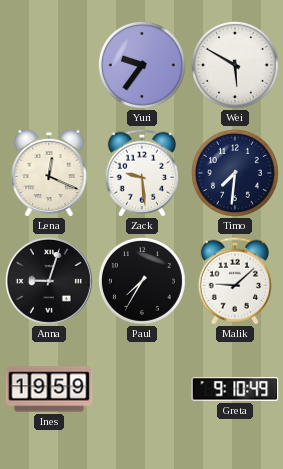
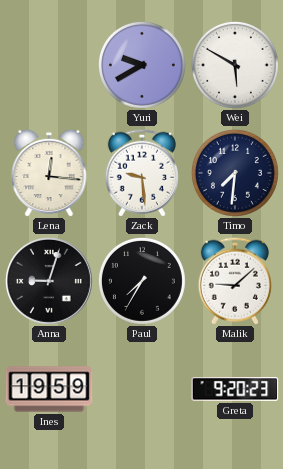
Yuri: 9:36 -> 9:40
Lena: 12:19 -> 12:16
Greta: 9:10 -> 9:20
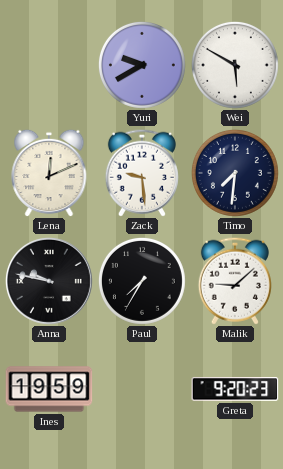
Lena: 12:16 -> 12:11
Anna: 9:03 -> 9:47
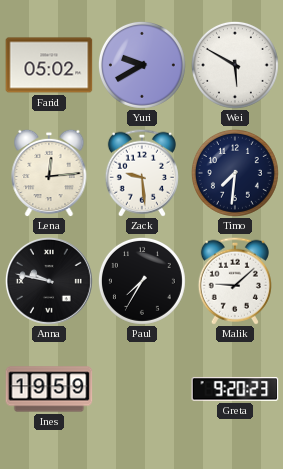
Farid: none -> 05:02
Lena: 12:11 -> 12:14
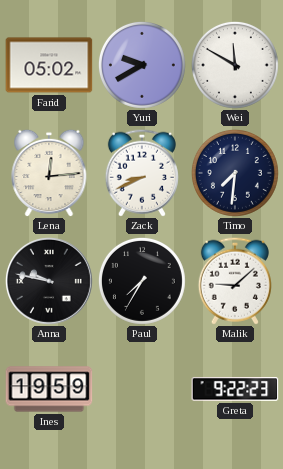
Wei: 5:50 -> 11:50
Zack: 9:29 -> 8:41
Greta: 9:20 -> 9:22
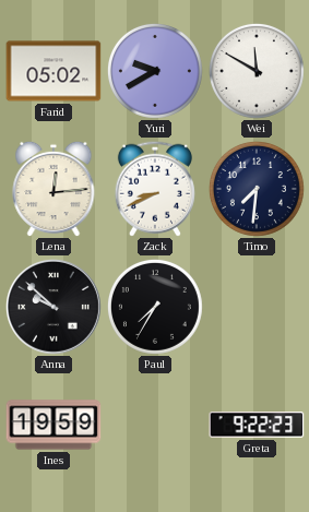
Anna: 9:47 -> 9:52
Malik: 9:08 -> none
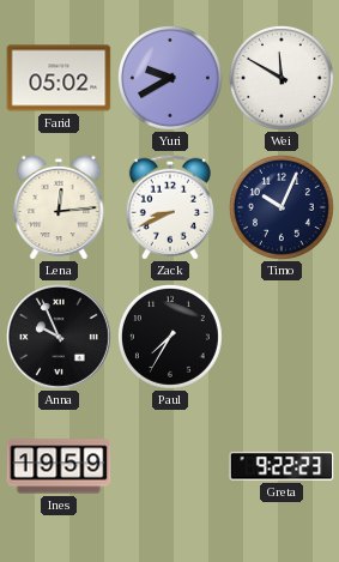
Timo: 7:31 -> 10:04
Anna: 9:52 -> 9:56
